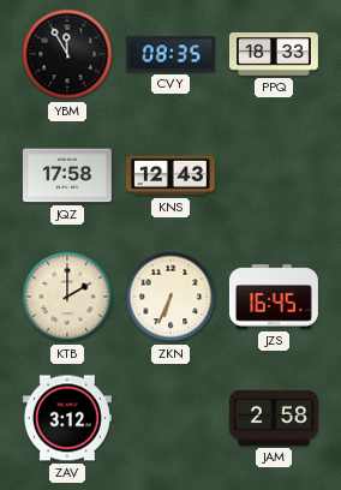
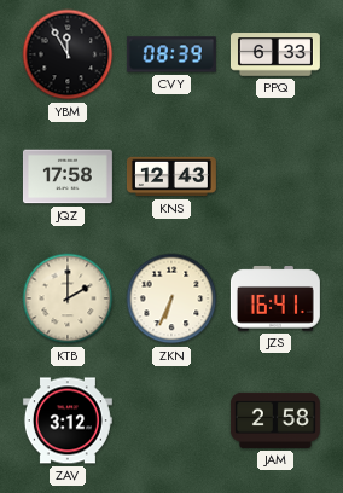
CVY: 08:35 -> 08:39
PPQ: 18:33 -> 6:33
JZS: 16:45 -> 16:41
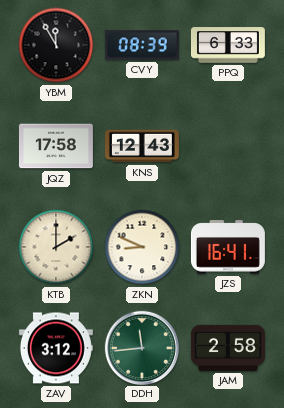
ZKN: 6:34 -> 8:49
DDH: none -> 11:44
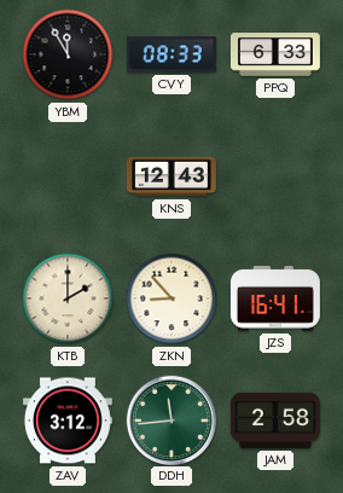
CVY: 08:39 -> 08:33
JQZ: 17:58 -> none
ZKN: 8:49 -> 8:53
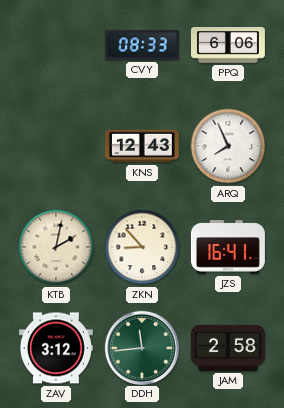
YBM: 11:55 -> none
PPQ: 6:33 -> 6:06
ARQ: none -> 7:56
KTB: 2:00 -> 2:02
